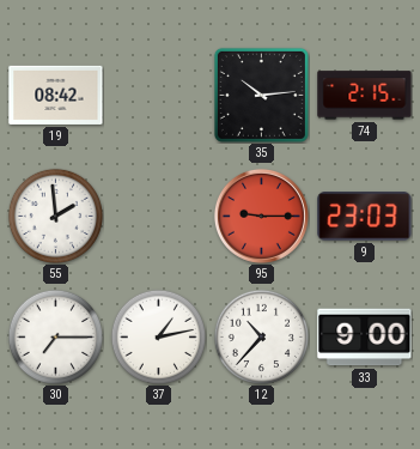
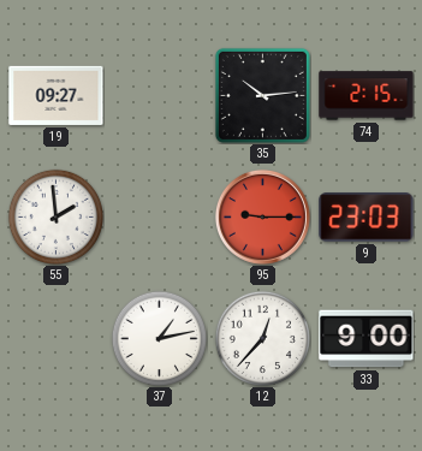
19: 08:42 -> 09:27
30: 7:15 -> none
12: 10:37 -> 12:37
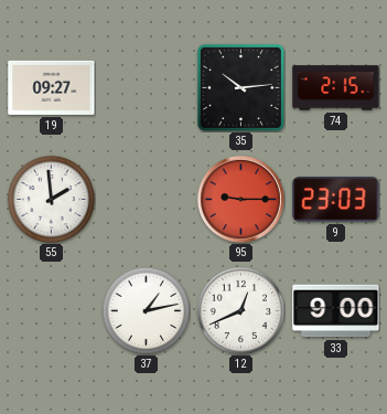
12: 12:37 -> 12:41
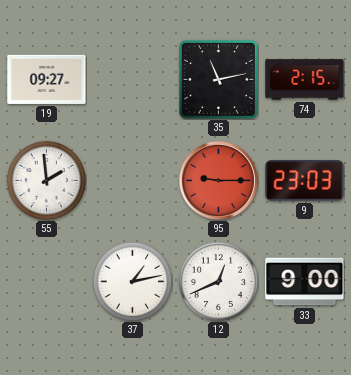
35: 10:14 -> 11:13
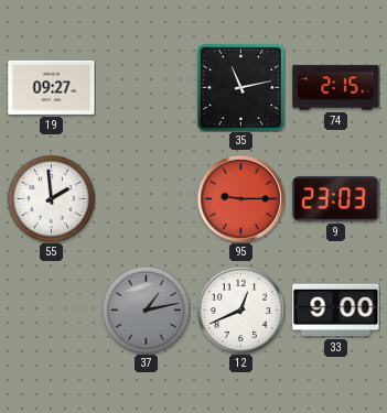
37 dial: white -> grey
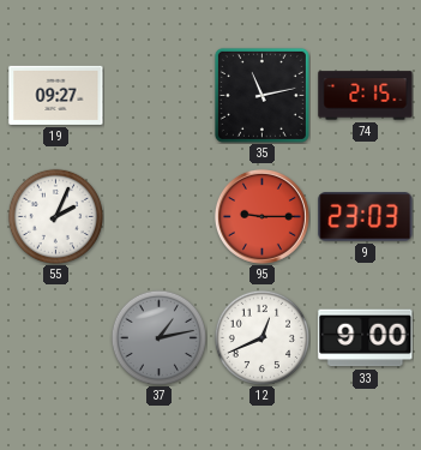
55: 1:59 -> 2:04
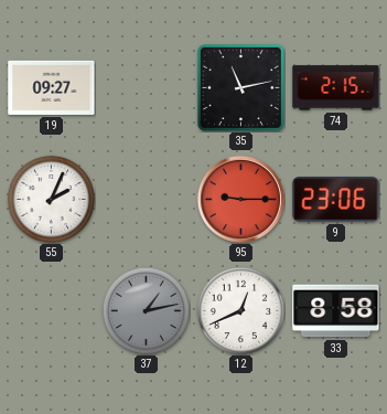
9: 23:03 -> 23:06
33: 9:00 -> 8:58
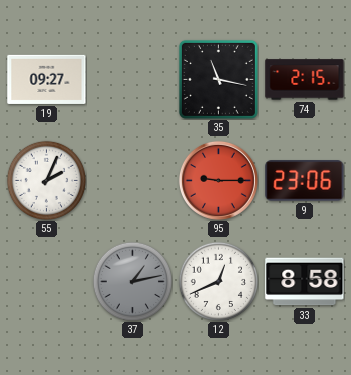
35: 11:13 -> 11:17
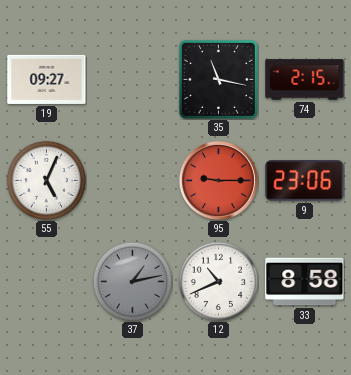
55: 2:04 -> 5:04
12: 12:41 -> 10:41
